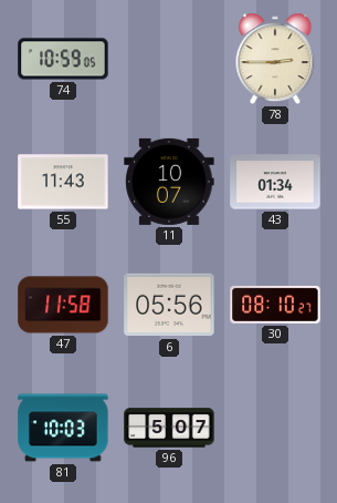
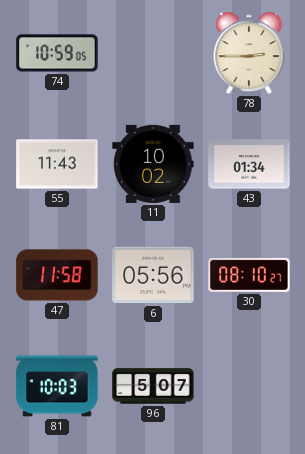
11: 10:07 -> 10:02
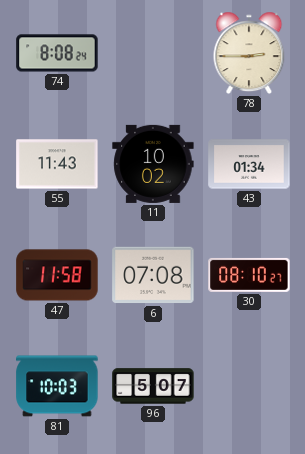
74: 10:59 -> 8:08
6: 05:56 -> 07:08
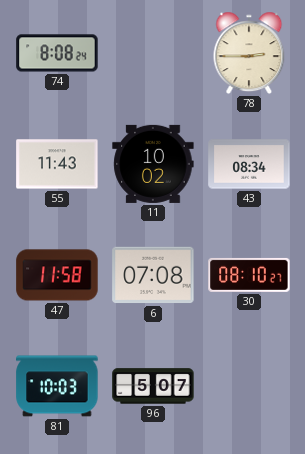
43: 01:34 -> 08:34
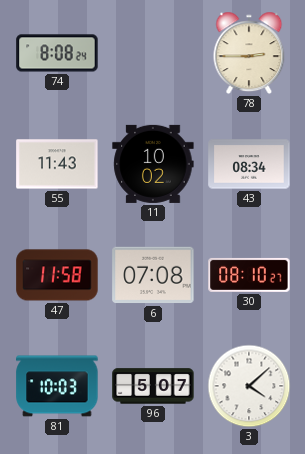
3: none -> 4:08
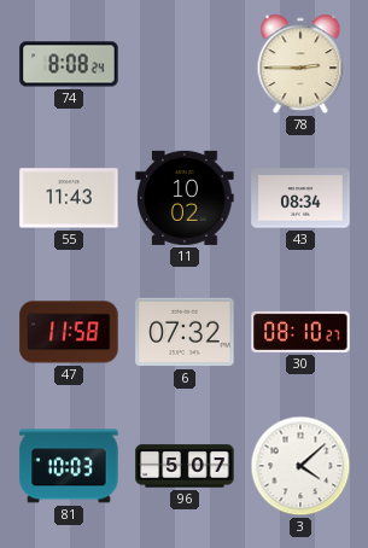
6: 07:08 -> 07:32
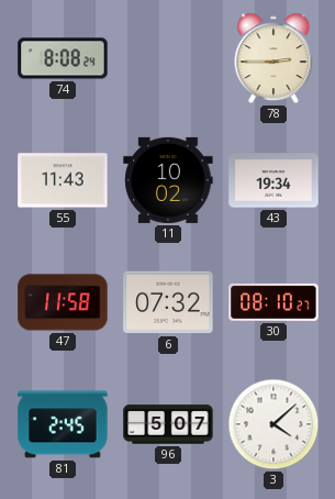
43: 08:34 -> 19:34
81: 10:03 -> 2:45
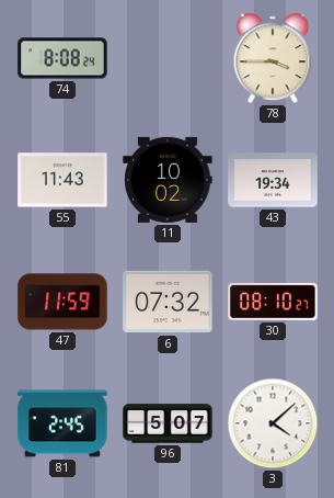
78: 2:45 -> 3:45
47: 11:58 -> 11:59
